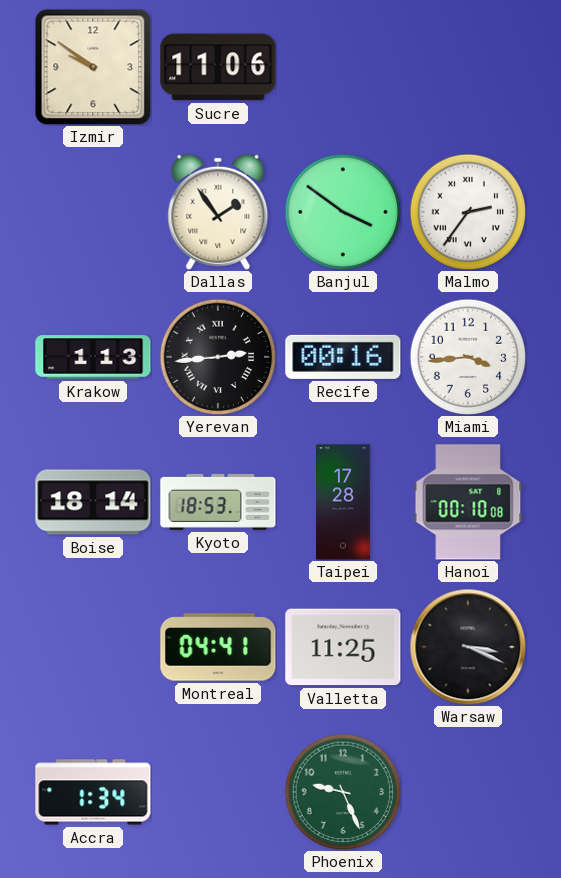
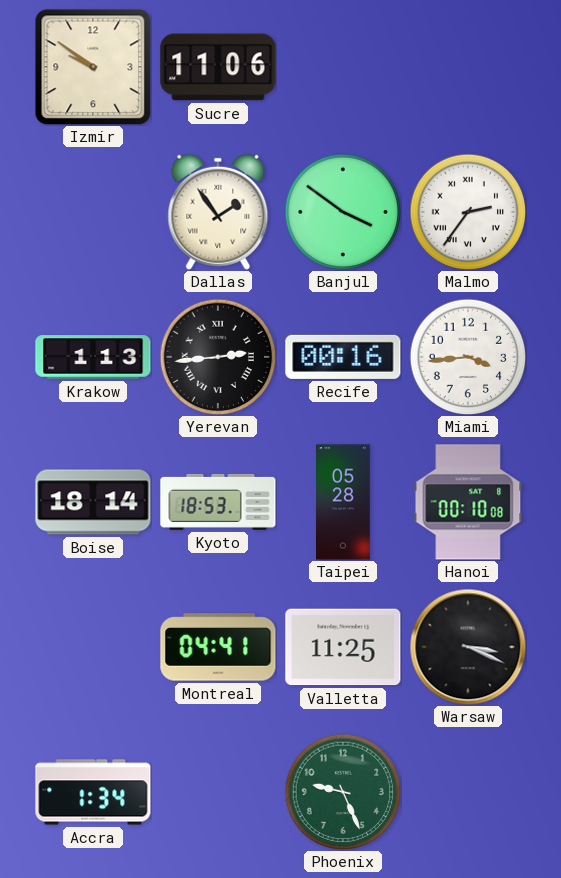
Taipei: 17:28 -> 05:28
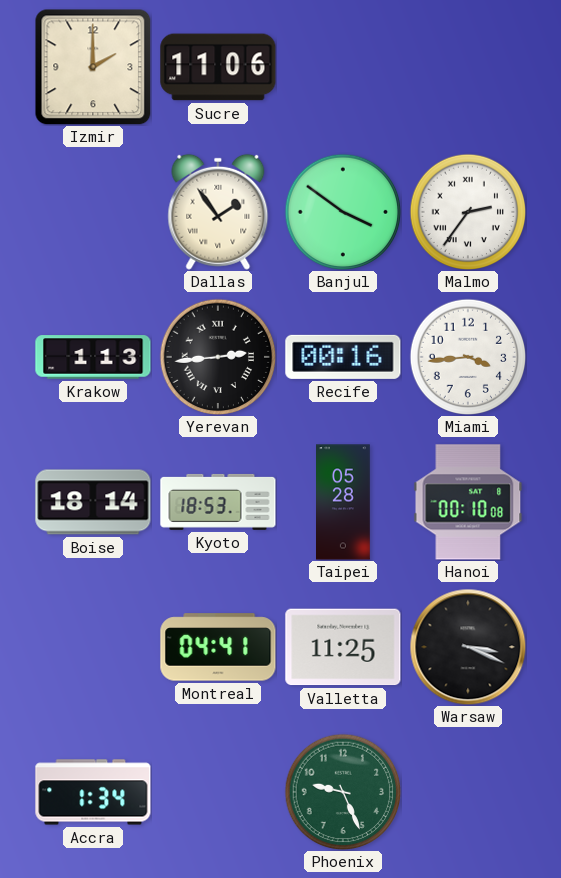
Izmir: 9:51 -> 2:00
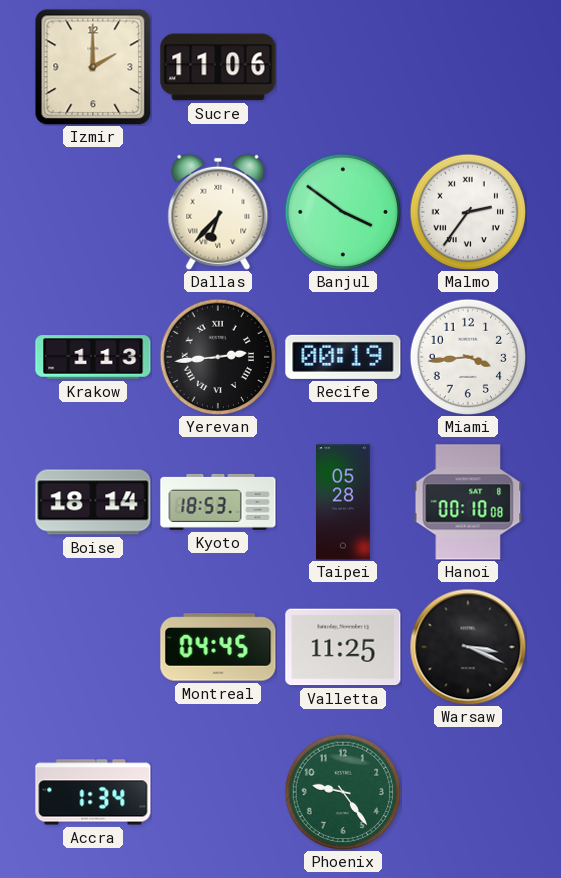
Dallas: 1:54 -> 6:37
Recife: 00:16 -> 00:19
Montreal: 04:41 -> 04:45
Phoenix: 9:26 -> 9:24
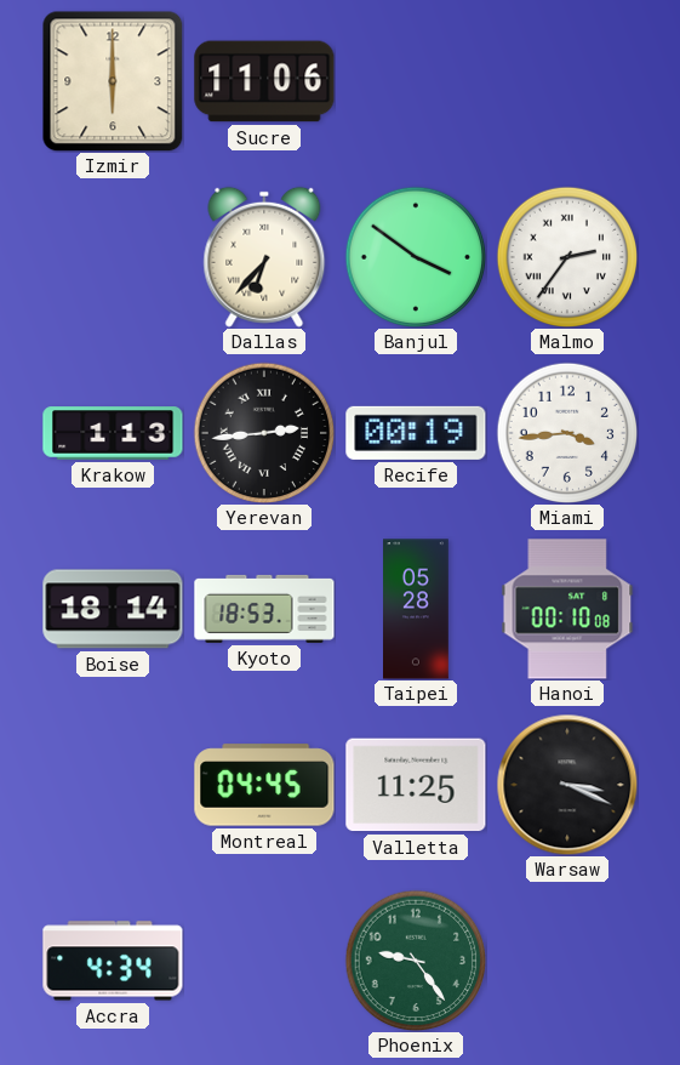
Izmir: 2:00 -> 6:00
Accra: 1:34 -> 4:34
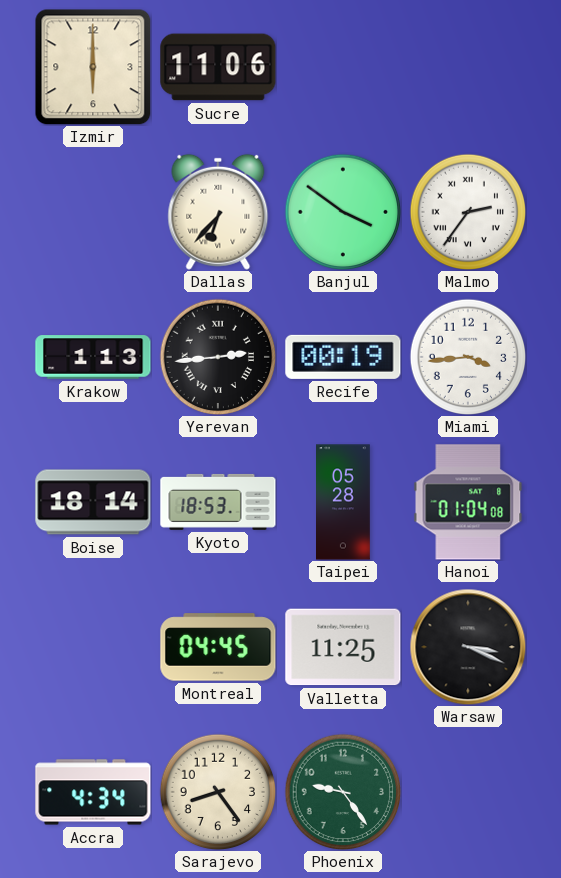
Hanoi: 00:10 -> 01:04
Sarajevo: none -> 8:24
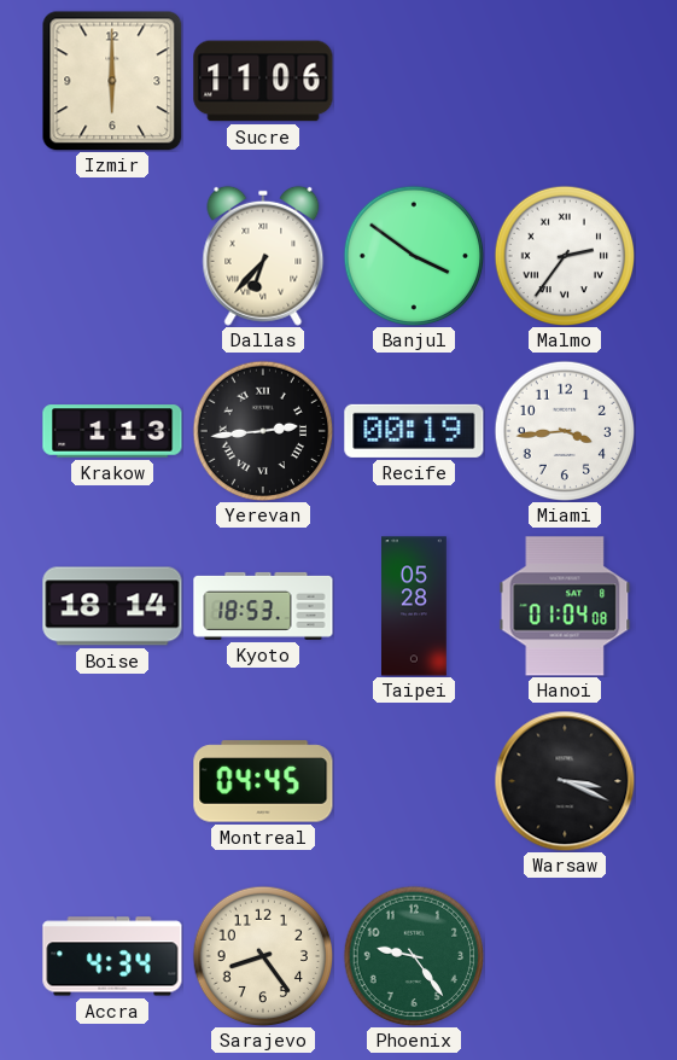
Valletta: 11:25 -> none
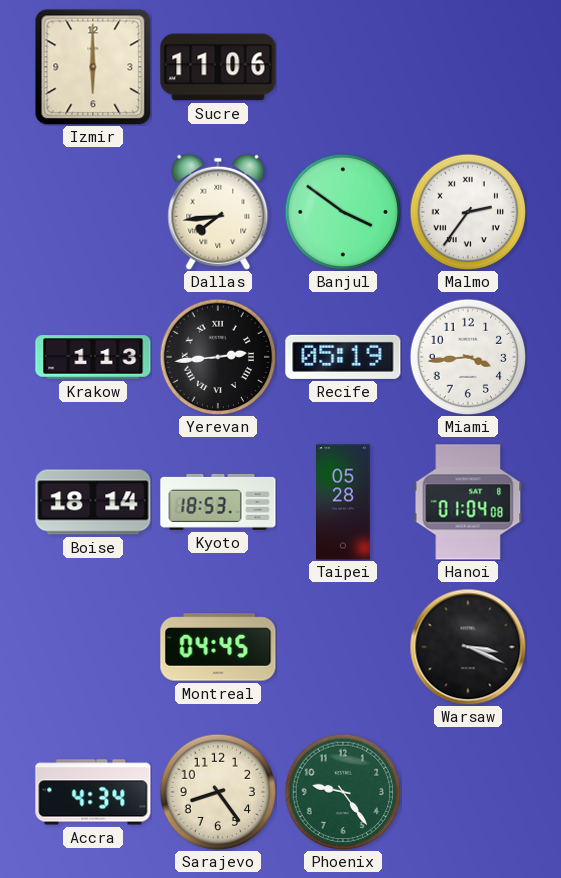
Dallas: 6:37 -> 7:44
Recife: 00:19 -> 05:19
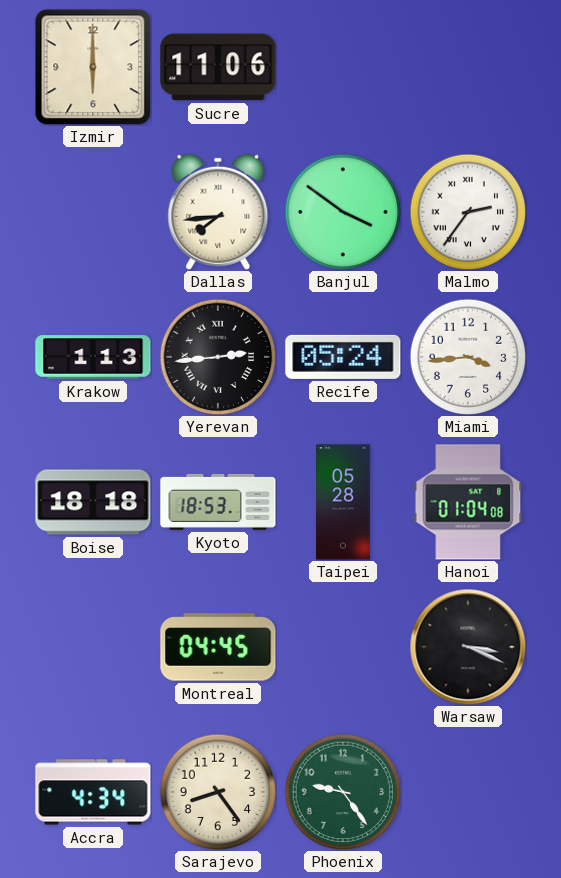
Recife: 05:19 -> 05:24
Boise: 18:14 -> 18:18
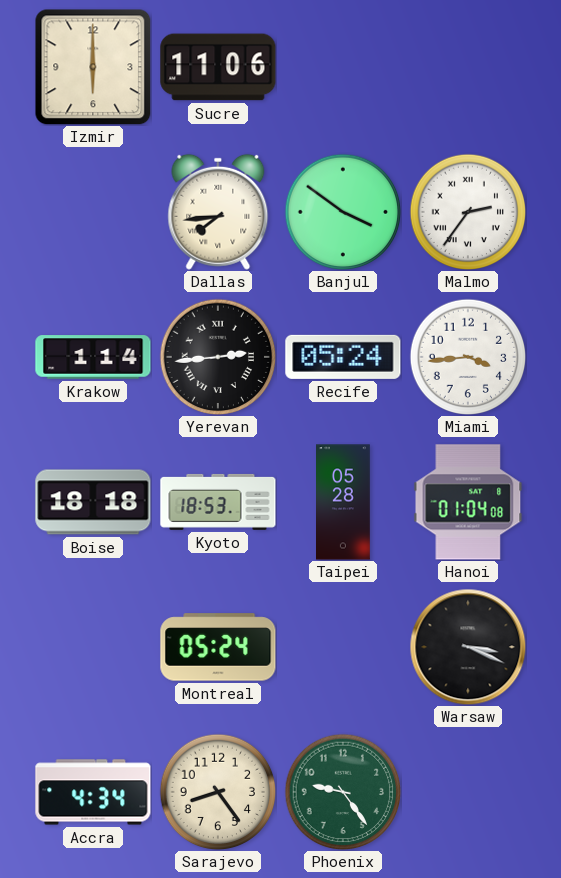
Krakow: 1:13 -> 1:14
Montreal: 04:45 -> 05:24
